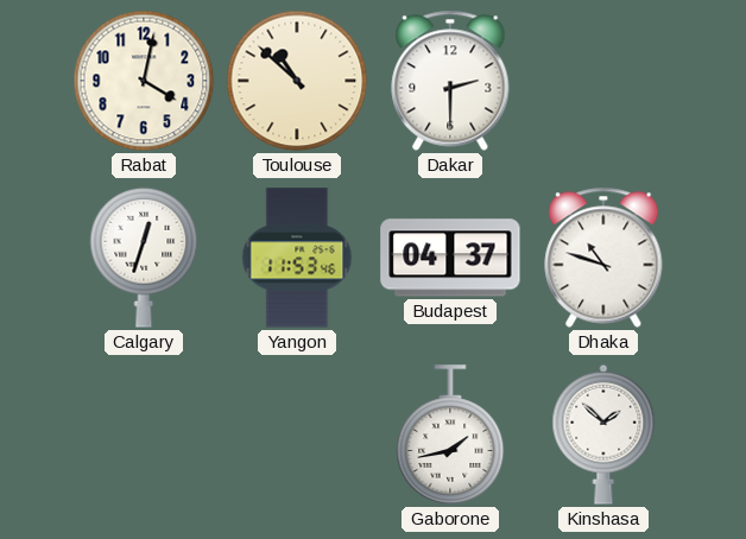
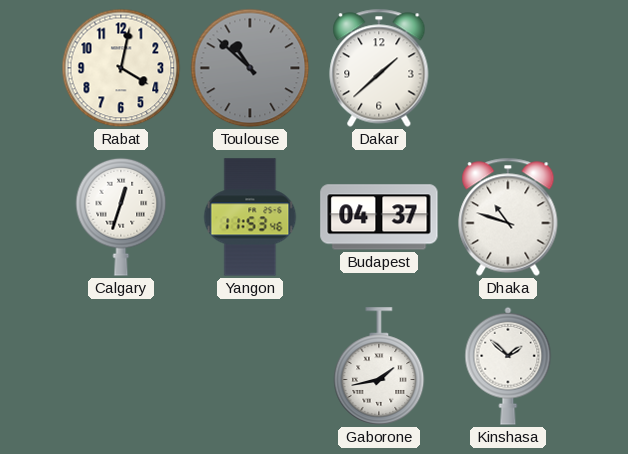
Toulouse dial: cream -> grey
Dakar: 2:30 -> 1:38
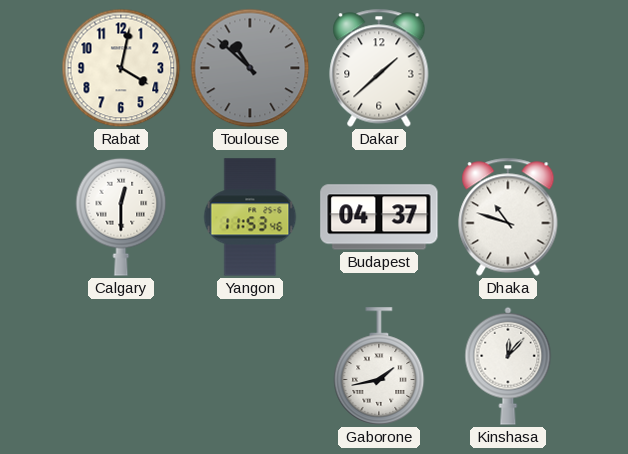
Calgary: 12:33 -> 12:30
Kinshasa: 1:52 -> 12:07
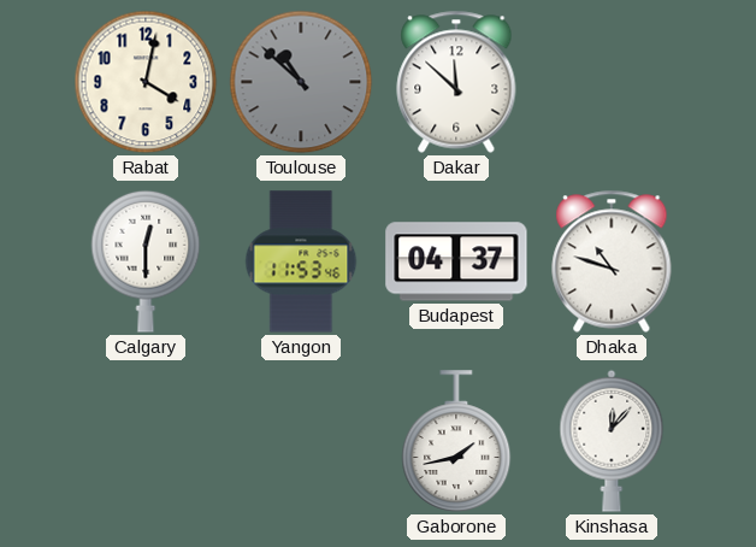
Dakar: 1:38 -> 11:52
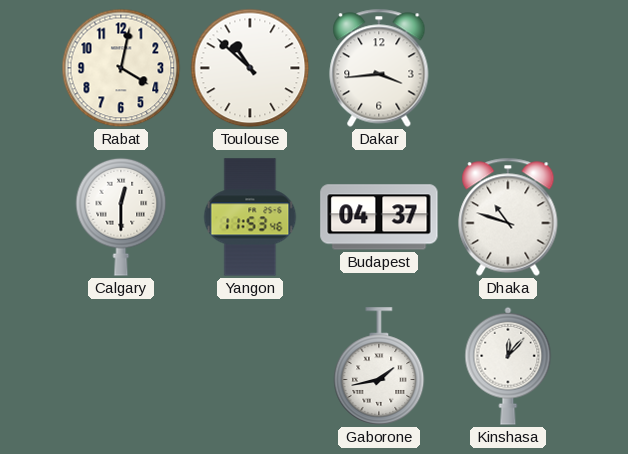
Toulouse dial: grey -> white
Dakar: 11:52 -> 3:44
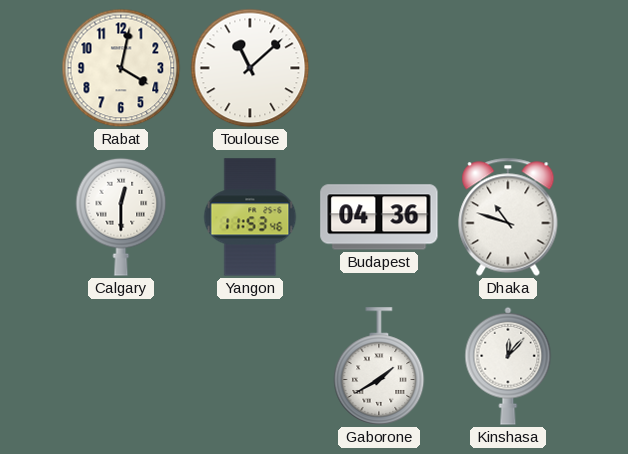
Toulouse: 10:52 -> 11:08
Dakar: 3:44 -> none
Budapest: 04:37 -> 04:36
Gaborone: 1:43 -> 1:40
